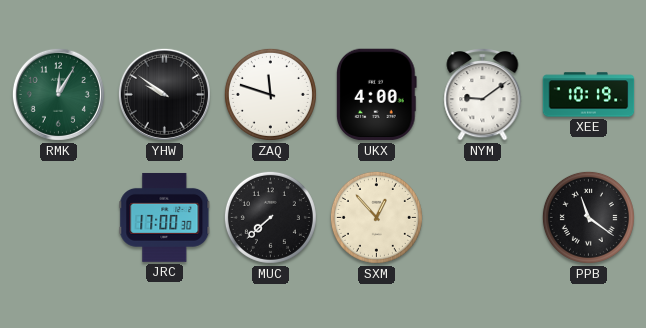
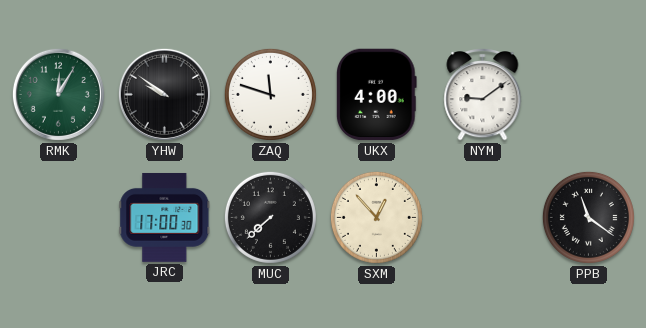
XEE: 10:19 -> none
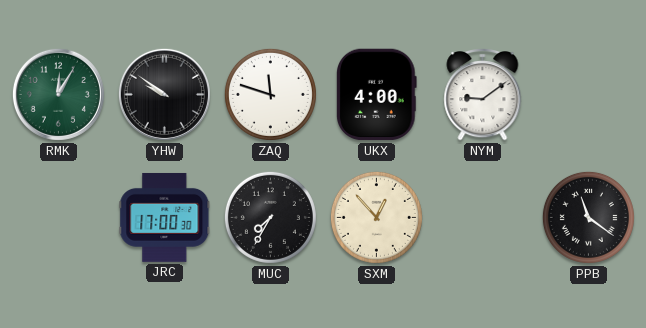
MUC: 7:38 -> 7:35
